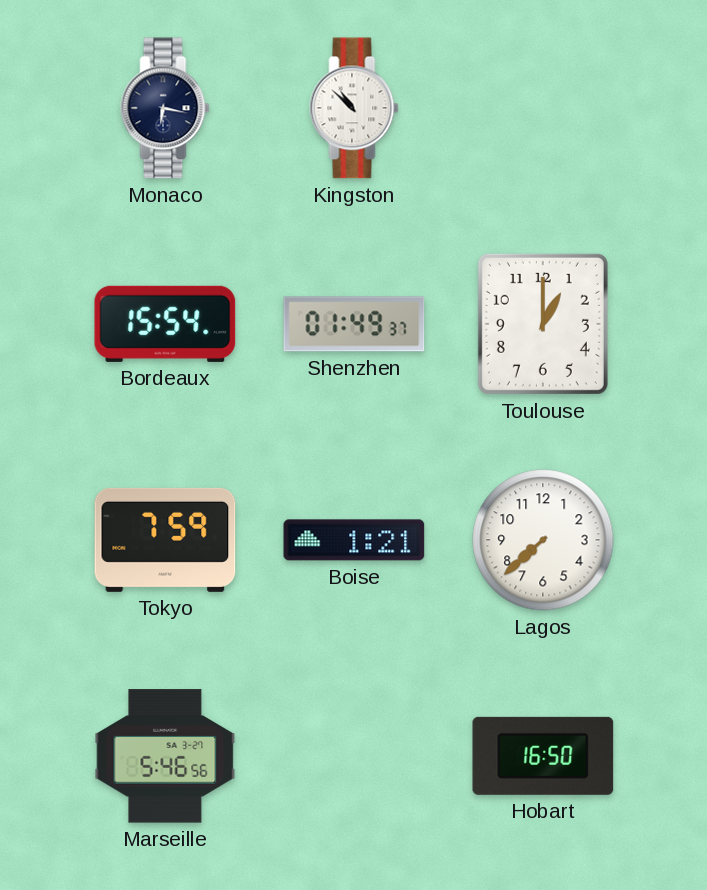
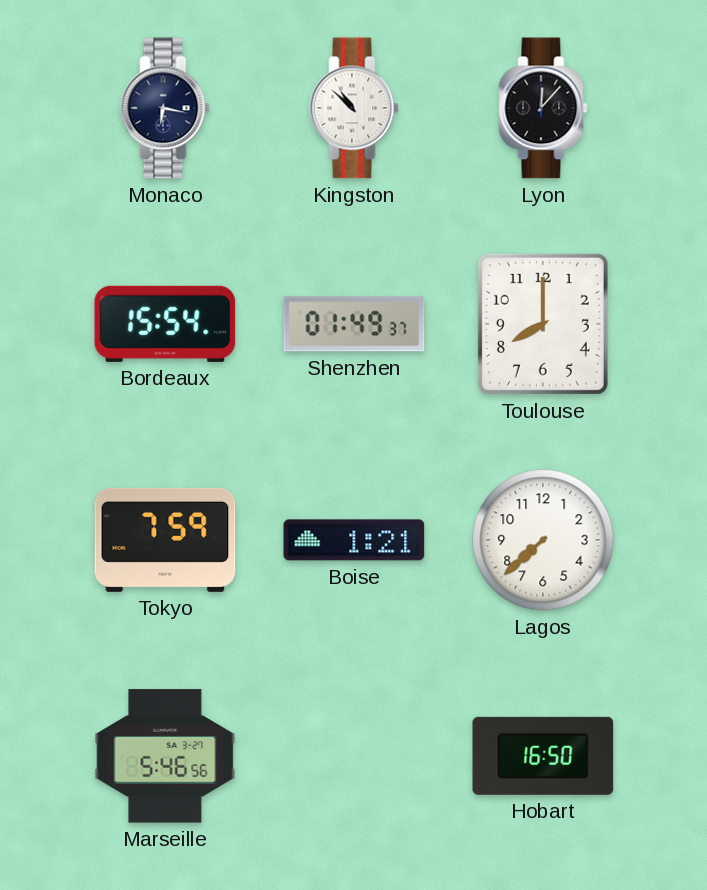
Lyon: none -> 12:07
Toulouse: 1:00 -> 8:00
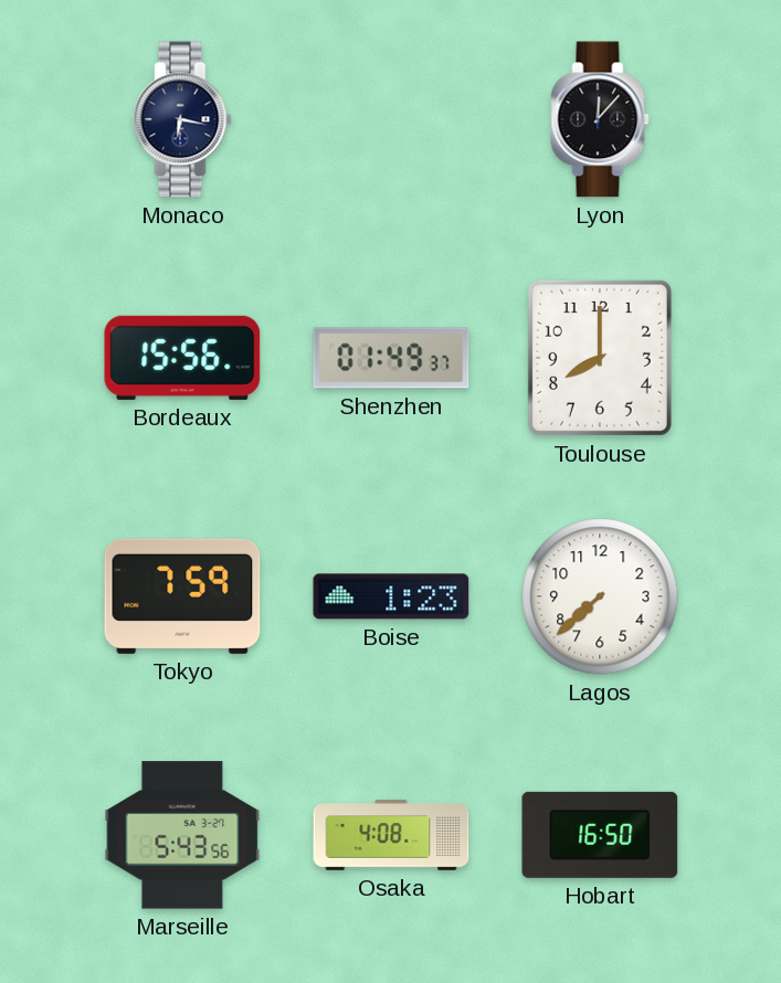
Kingston: 10:52 -> none
Bordeaux: 15:54 -> 15:56
Boise: 1:21 -> 1:23
Marseille: 5:46 -> 5:43
Osaka: none -> 4:08
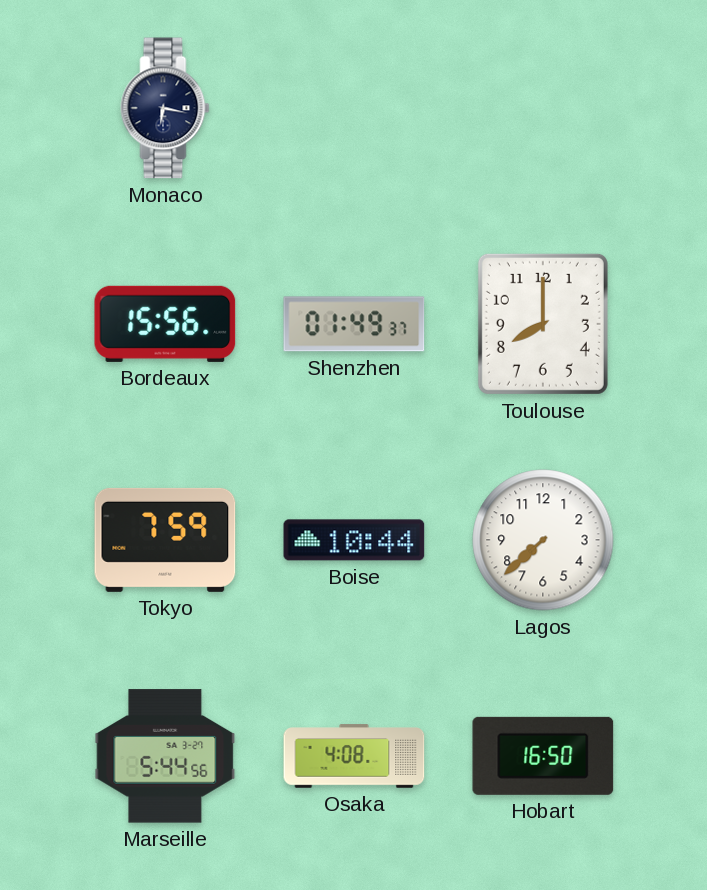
Lyon: 12:07 -> none
Boise: 1:23 -> 10:44
Marseille: 5:43 -> 5:44
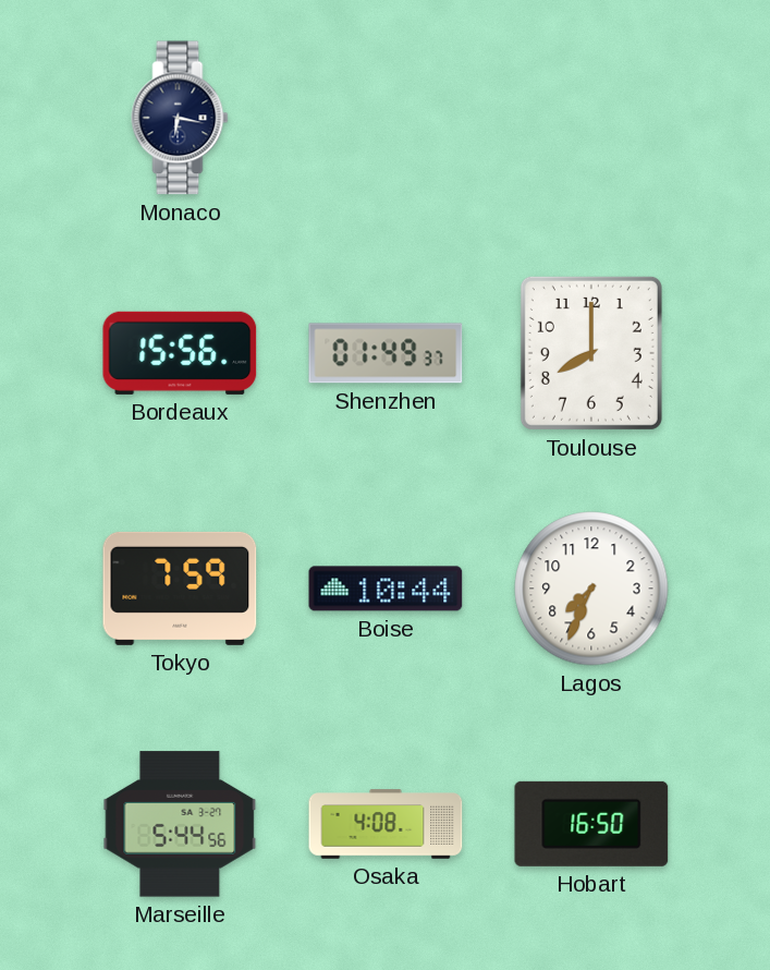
Lagos: 7:38 -> 7:34
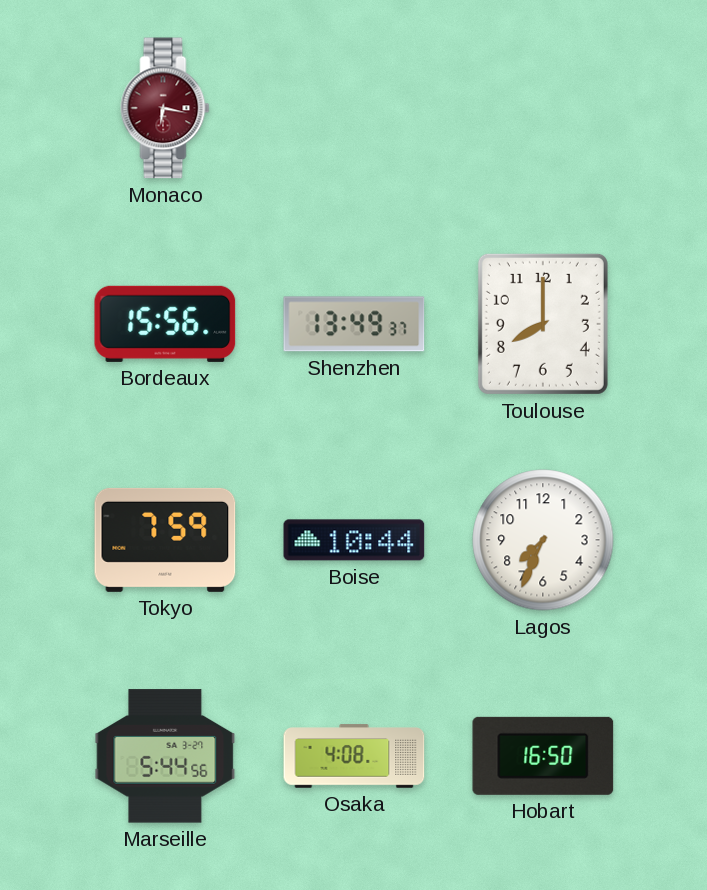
Monaco dial: navy -> burgundy
Shenzhen: 01:49 -> 13:49
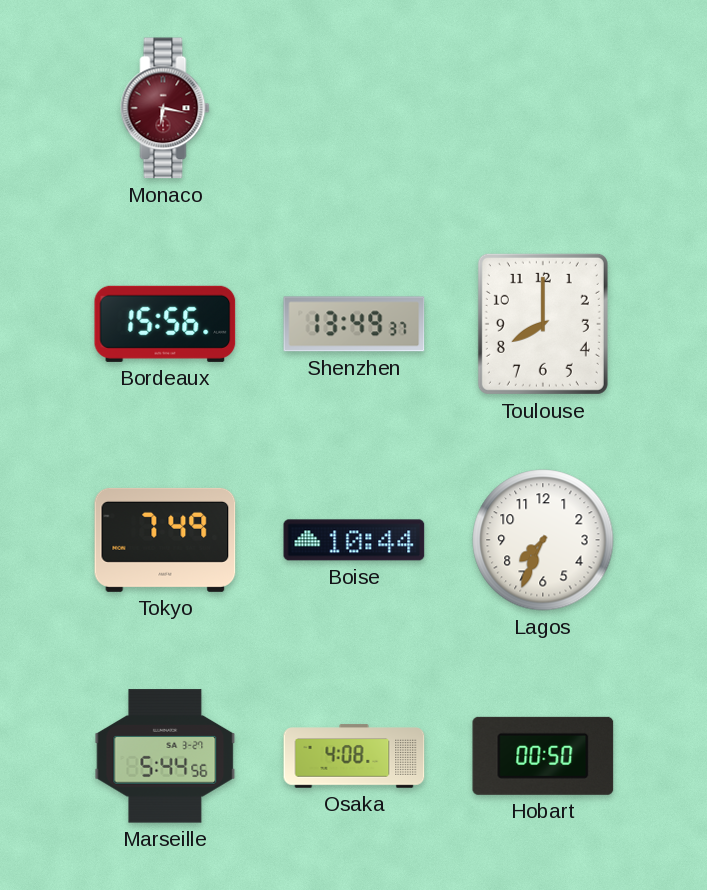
Tokyo: 7:59 -> 7:49
Hobart: 16:50 -> 00:50
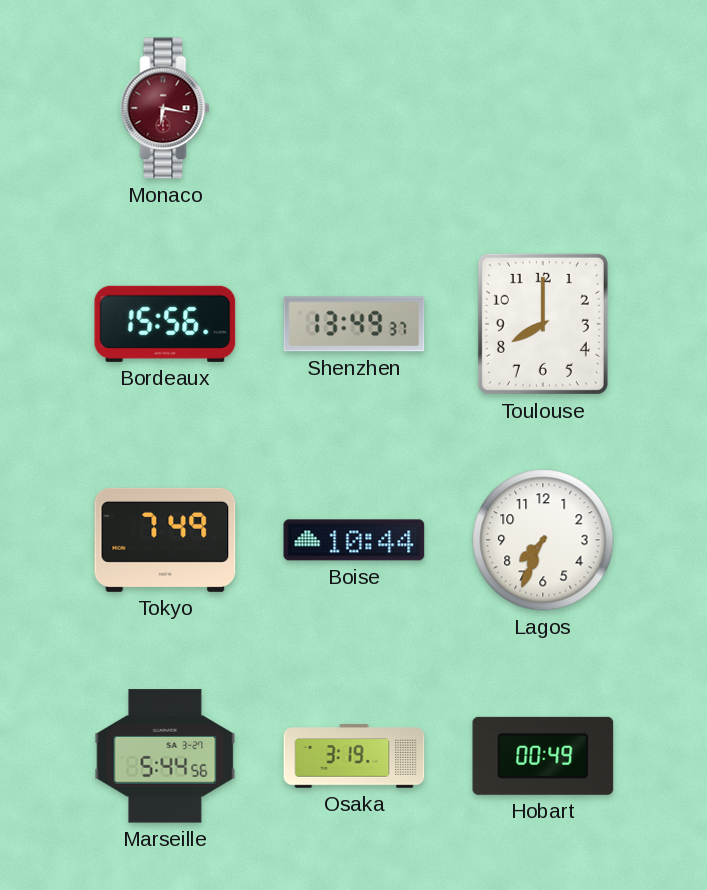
Osaka: 4:08 -> 3:19
Hobart: 00:50 -> 00:49
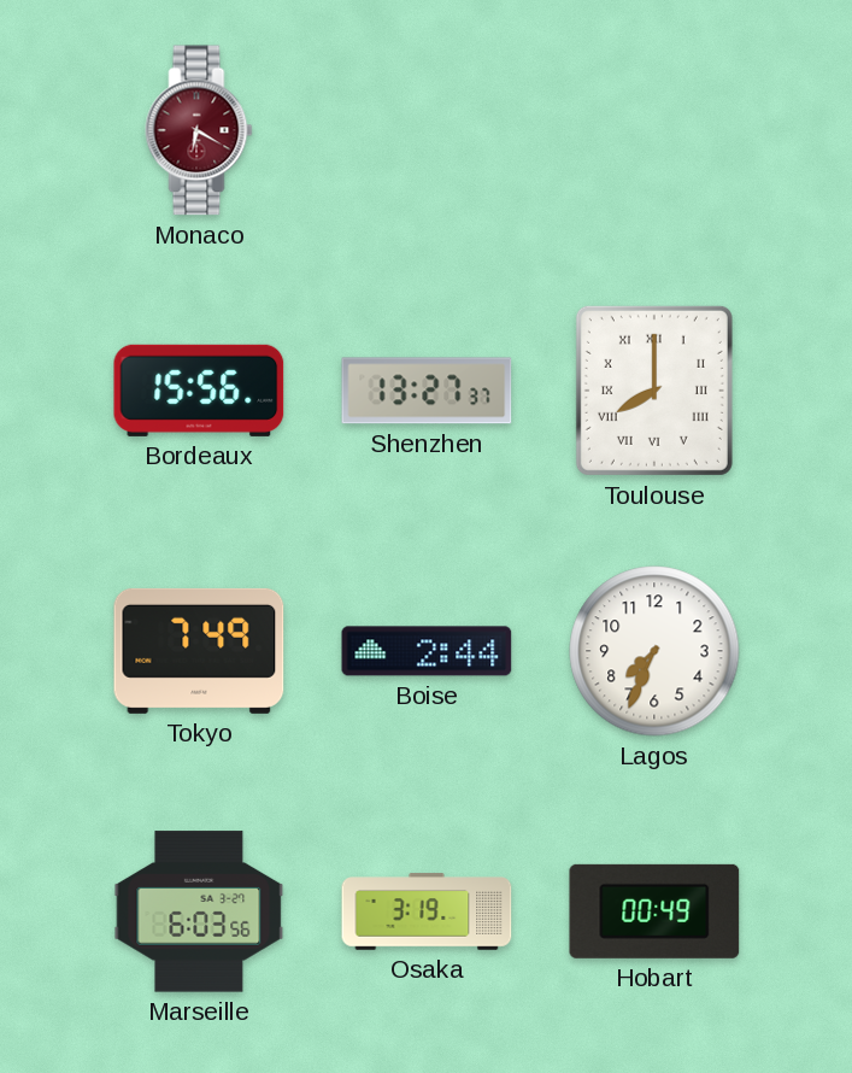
Monaco: 6:17 -> 6:20
Shenzhen: 13:49 -> 13:27
Toulouse numerals: Arabic -> Roman
Boise: 10:44 -> 2:44
Marseille: 5:44 -> 6:03
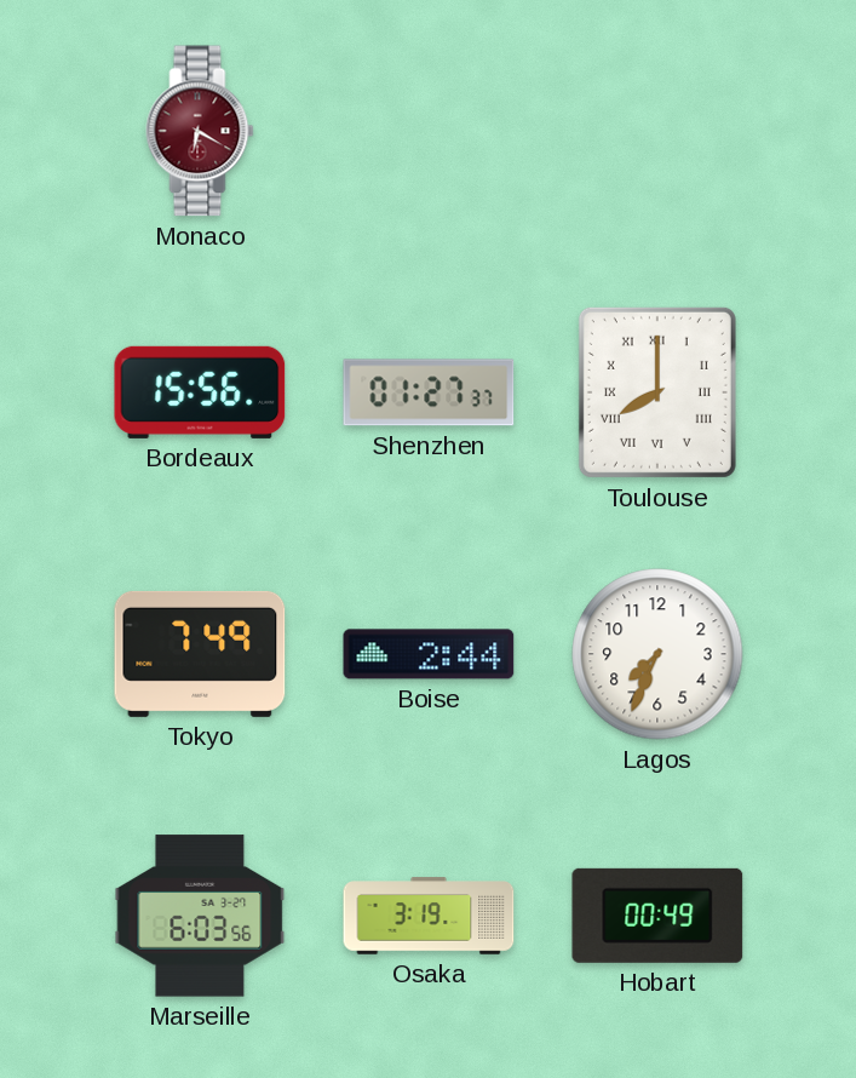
Shenzhen: 13:27 -> 01:27
